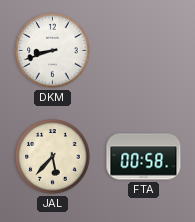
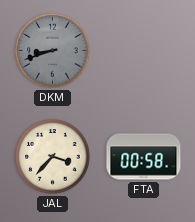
DKM dial: white -> grey
JAL: 5:37 -> 3:37
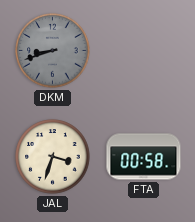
JAL: 3:37 -> 3:33
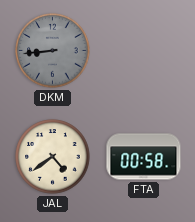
DKM: 8:42 -> 8:44
JAL: 3:33 -> 4:39
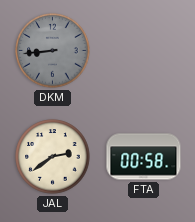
JAL: 4:39 -> 2:39
